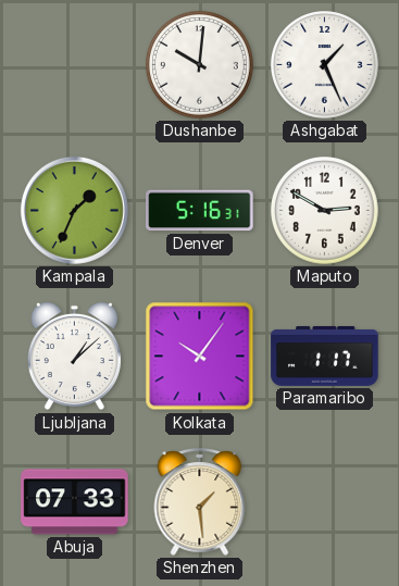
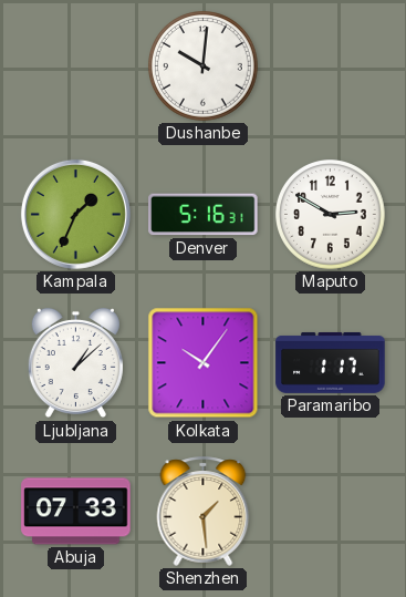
Ashgabat: 1:26 -> none
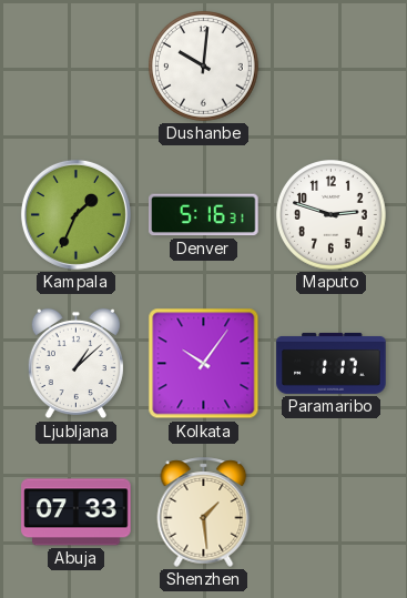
Maputo: 2:50 -> 2:48
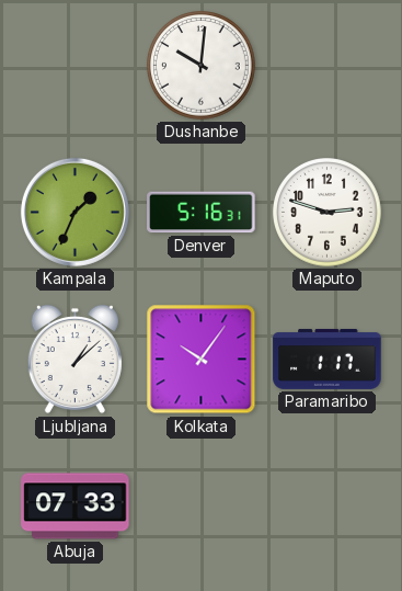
Shenzhen: 1:29 -> none
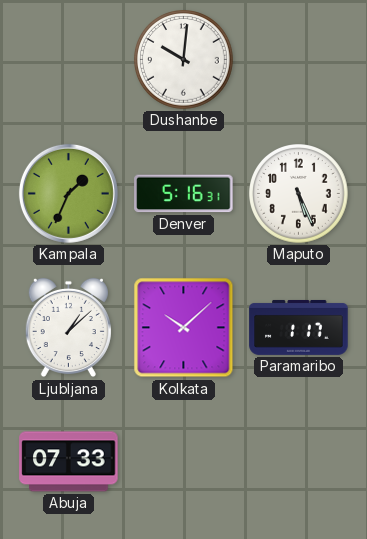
Maputo: 2:48 -> 5:26
Kolkata: 10:06 -> 10:08
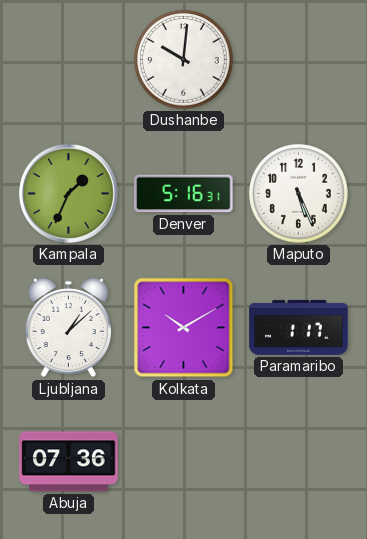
Kolkata: 10:08 -> 10:10
Abuja: 07:33 -> 07:36
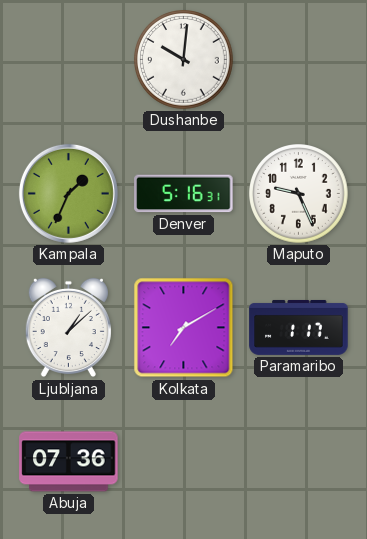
Maputo: 5:26 -> 9:26
Kolkata: 10:10 -> 7:10
